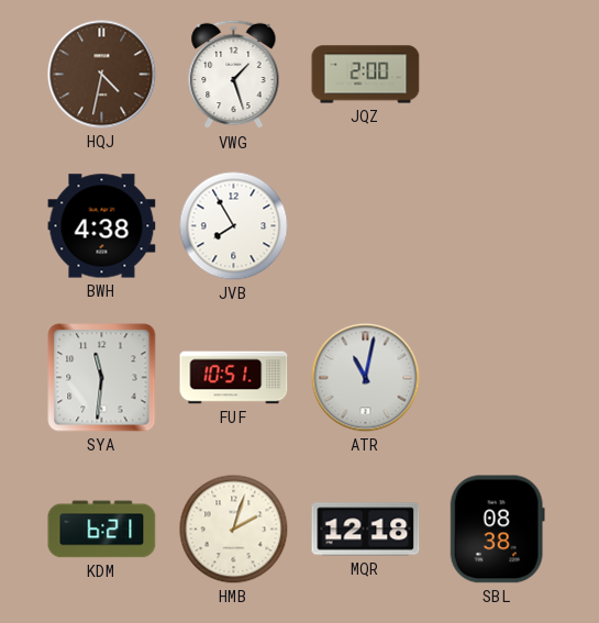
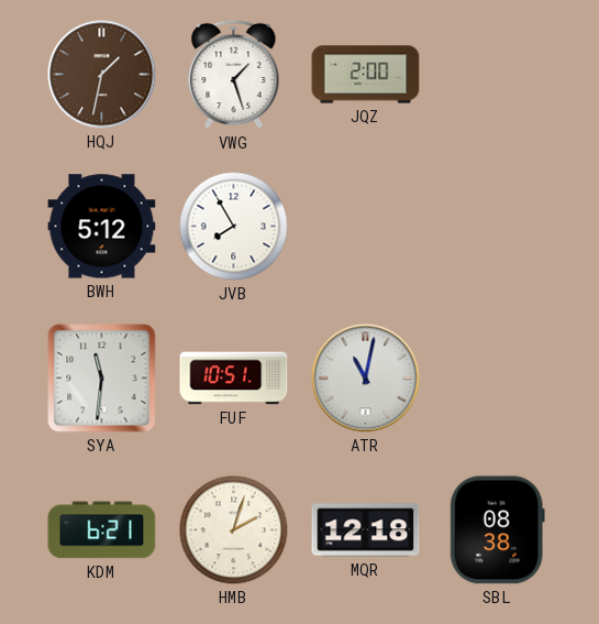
HQJ: 4:32 -> 1:32
BWH: 4:38 -> 5:12
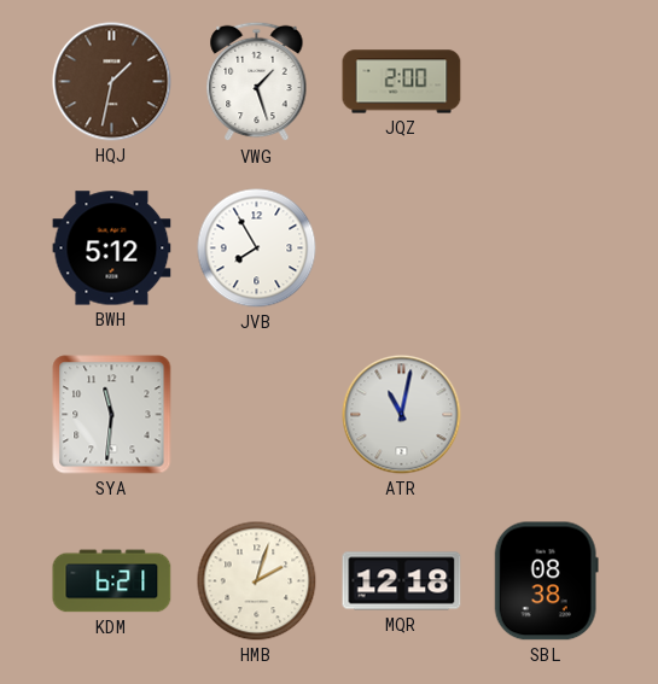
FUF: 10:51 -> none
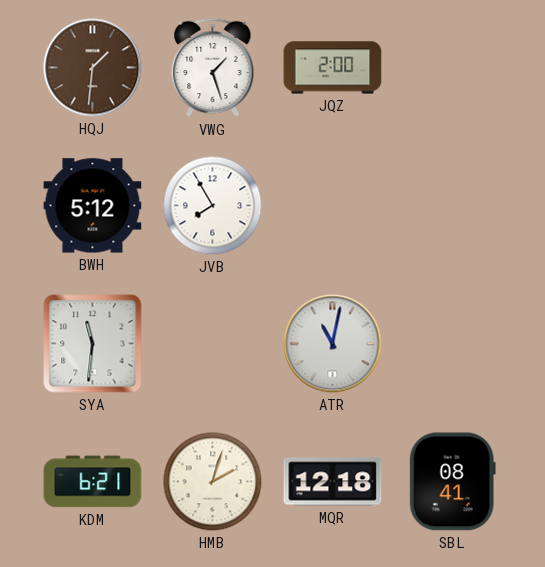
HQJ: 1:32 -> 1:31
SBL: 08:38 -> 08:41
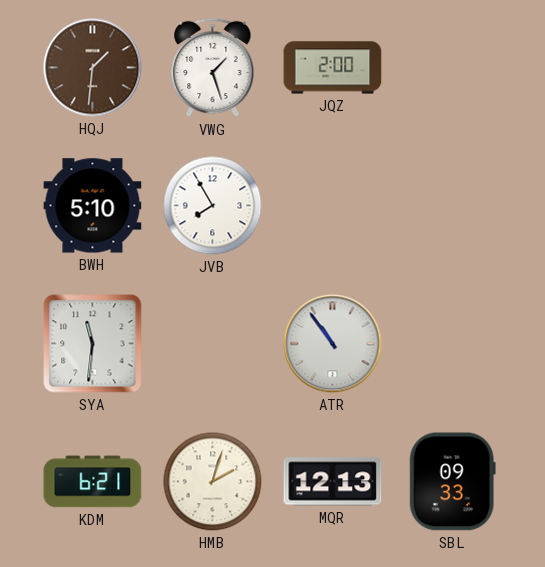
BWH: 5:12 -> 5:10
ATR: 11:02 -> 10:54
MQR: 12:18 -> 12:13
SBL: 08:41 -> 09:33
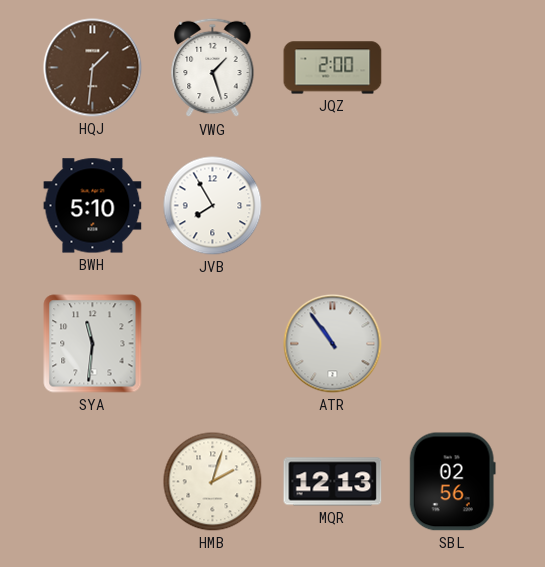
KDM: 6:21 -> none
SBL: 09:33 -> 02:56
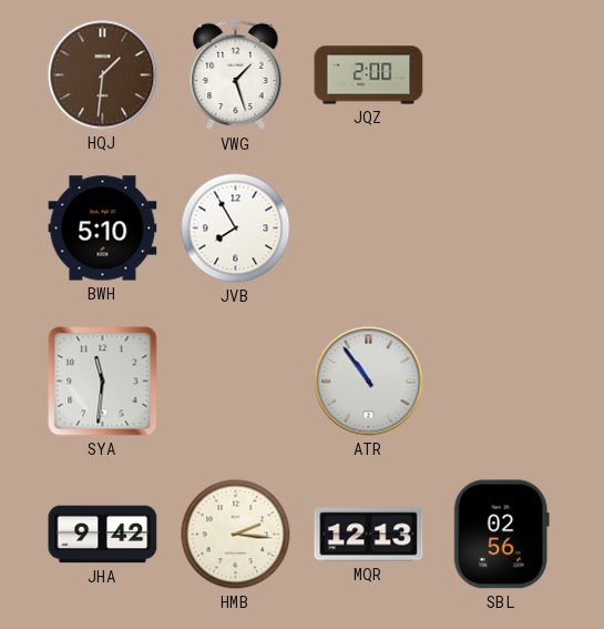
JHA: none -> 9:42
HMB: 2:03 -> 2:16
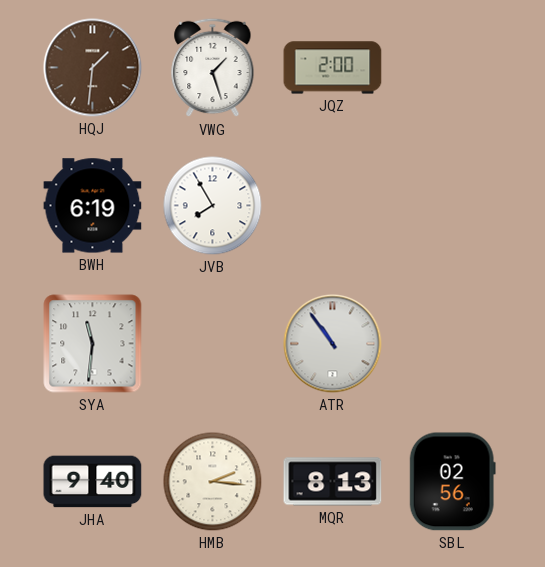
BWH: 5:10 -> 6:19
JHA: 9:42 -> 9:40
MQR: 12:13 -> 8:13
